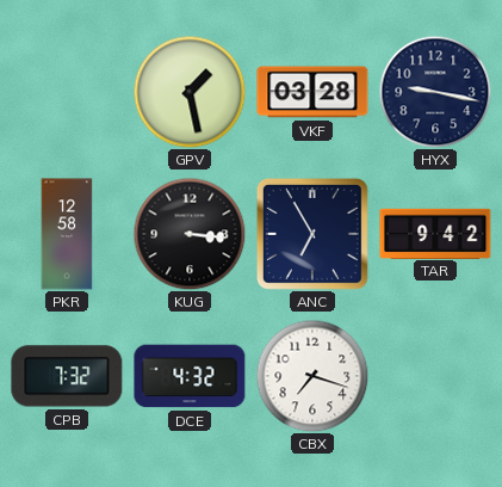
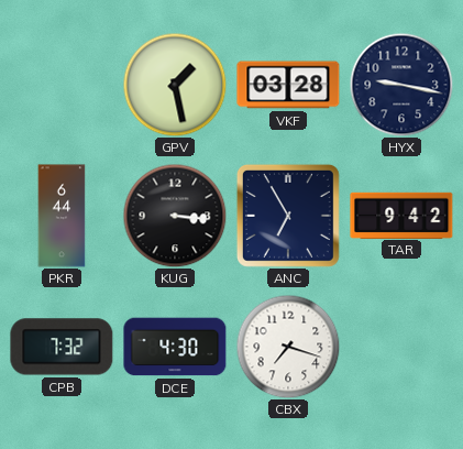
PKR: 12:58 -> 6:44
DCE: 4:32 -> 4:30
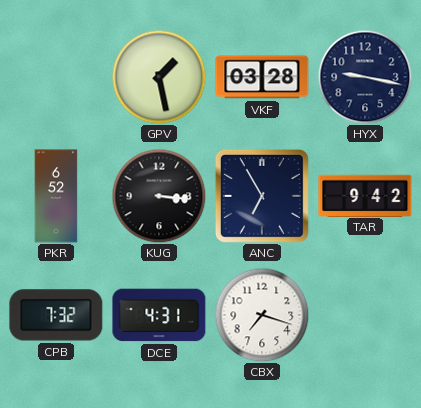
PKR: 6:44 -> 6:52
DCE: 4:30 -> 4:31
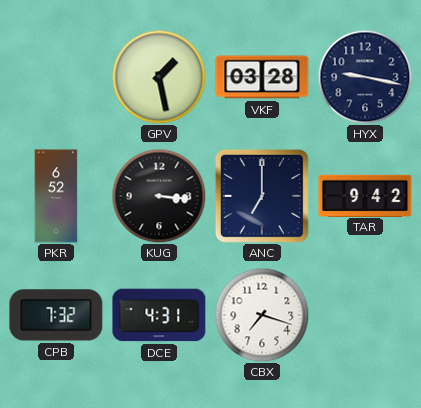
ANC: 6:55 -> 7:00
